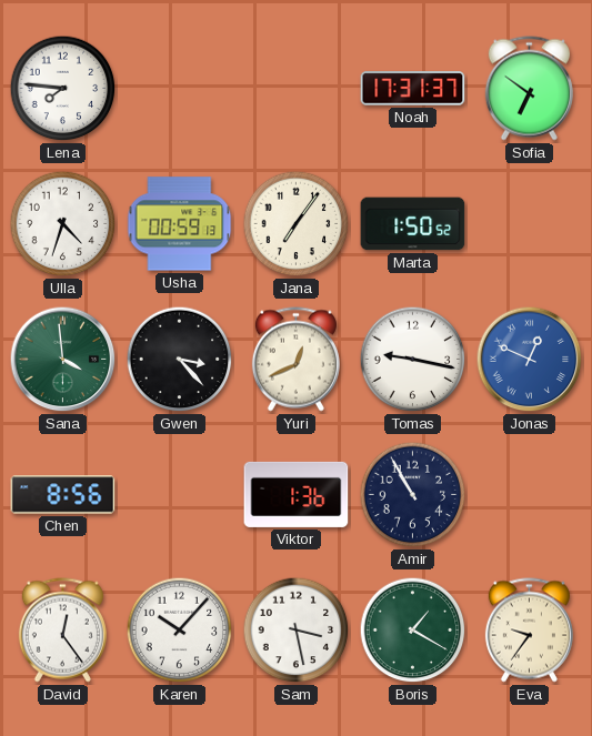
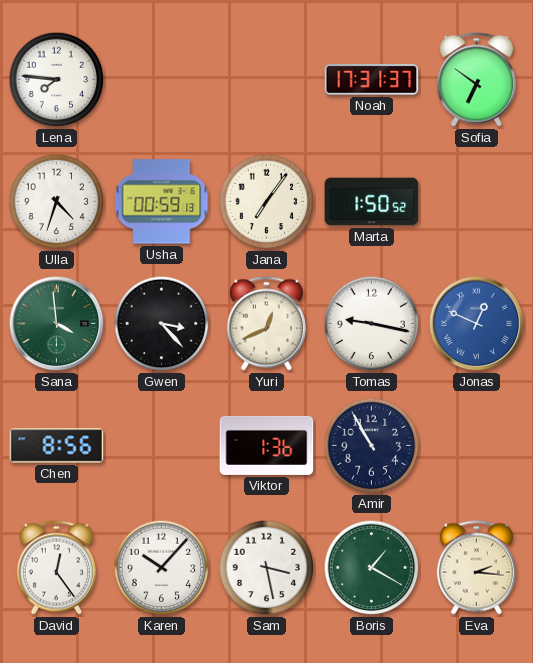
Eva: 9:36 -> 2:16
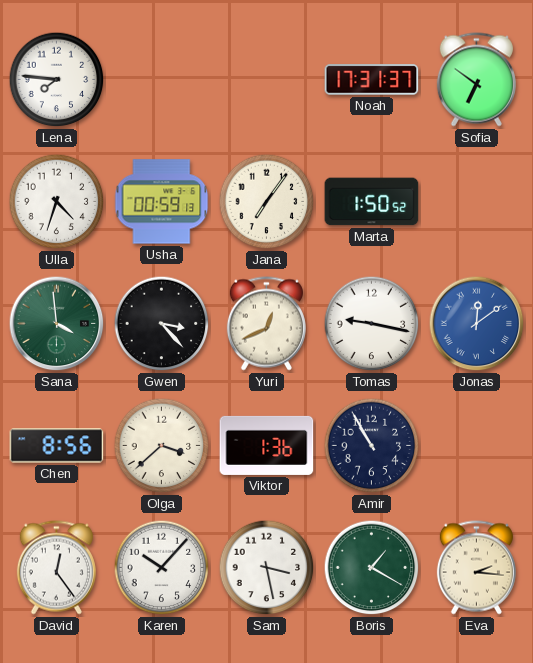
Jonas: 12:49 -> 12:09
Olga: none -> 3:38
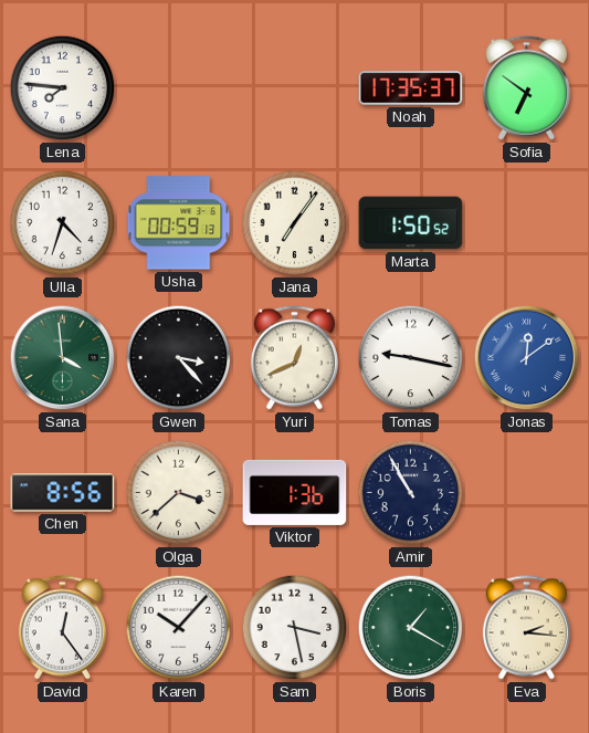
Noah: 17:31 -> 17:35
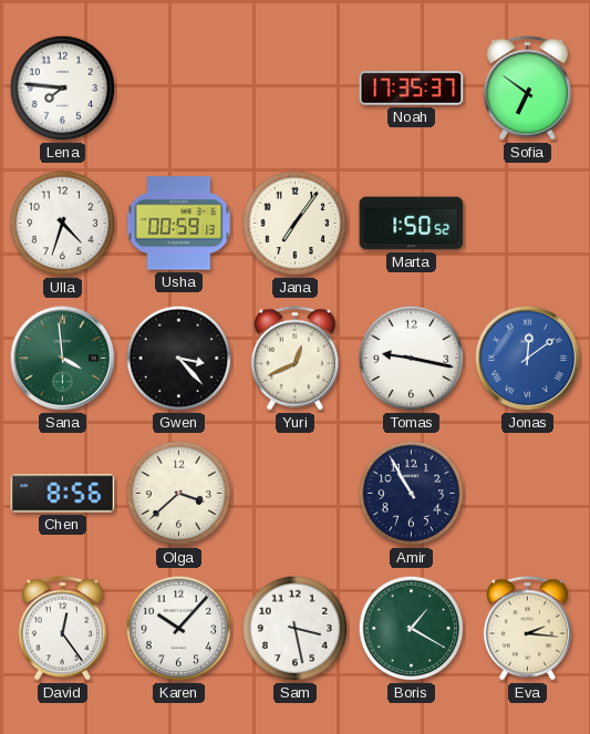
Viktor: 1:36 -> none
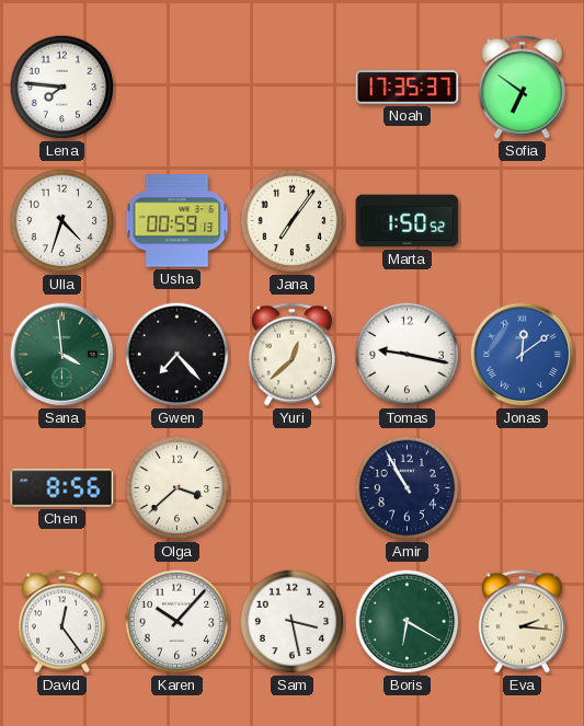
Gwen: 3:23 -> 7:23
Yuri: 12:41 -> 12:38
Boris: 1:20 -> 6:20
